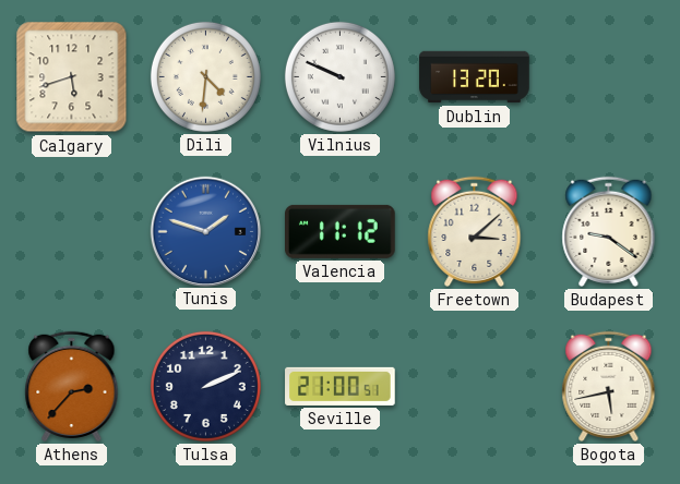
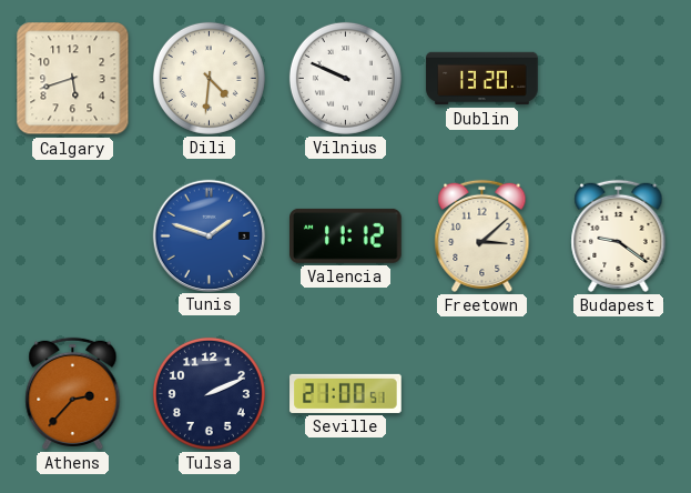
Bogota: 5:43 -> none
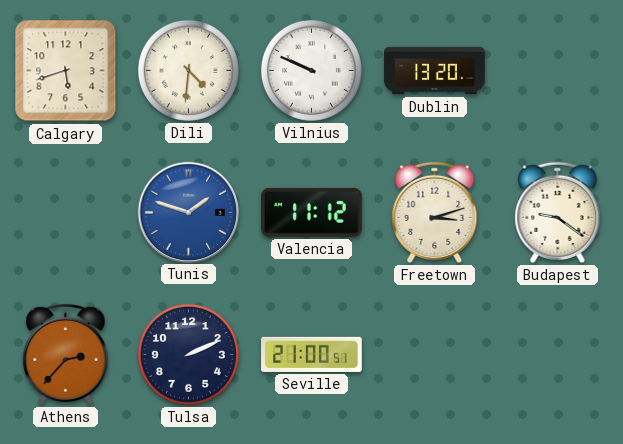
Freetown: 3:08 -> 3:12
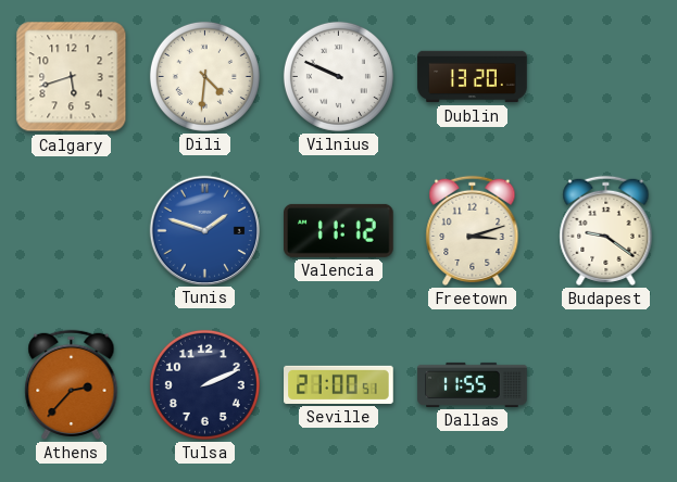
Dallas: none -> 11:55
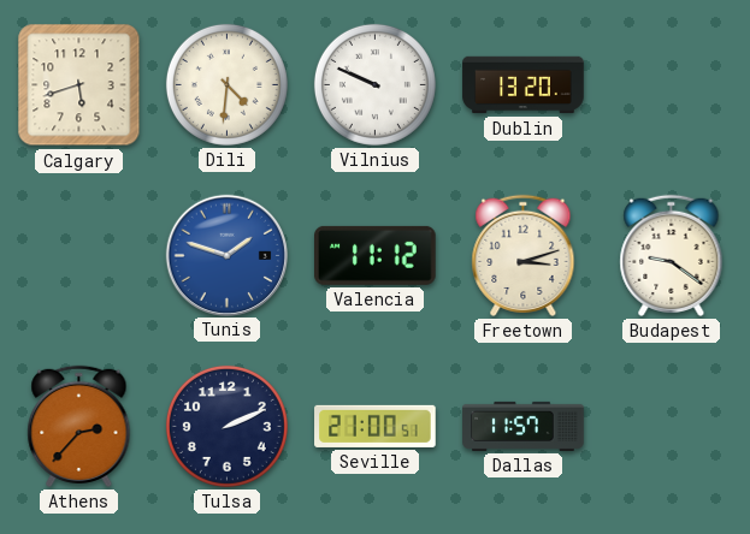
Dallas: 11:55 -> 11:57
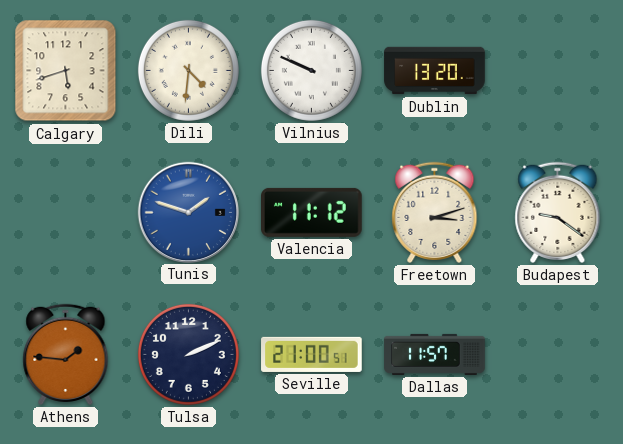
Athens: 2:37 -> 1:46
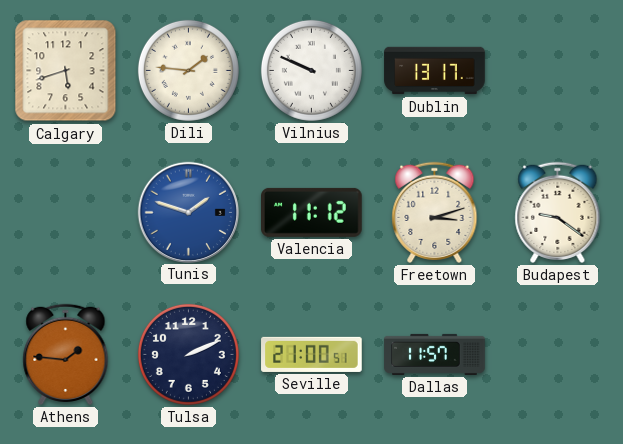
Dili: 4:31 -> 1:46
Dublin: 13:20 -> 13:17
